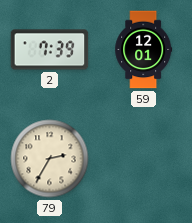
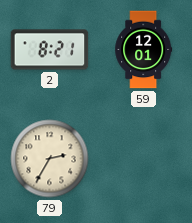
2: 7:39 -> 8:21
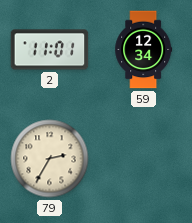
2: 8:21 -> 11:01
59: 12:01 -> 12:34
